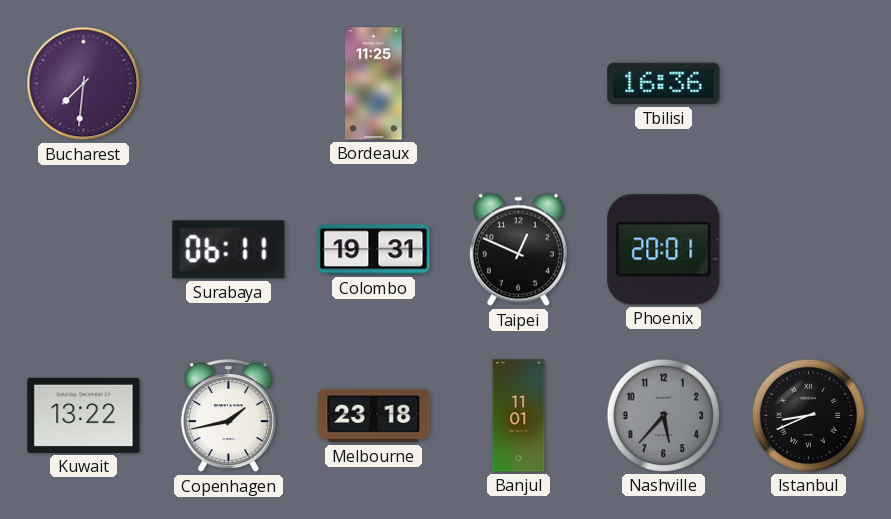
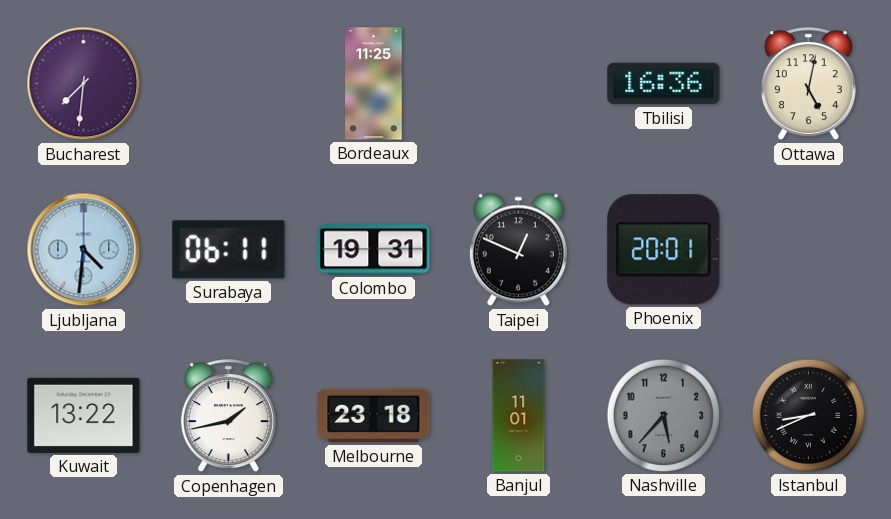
Ottawa: none -> 5:02
Ljubljana: none -> 4:31
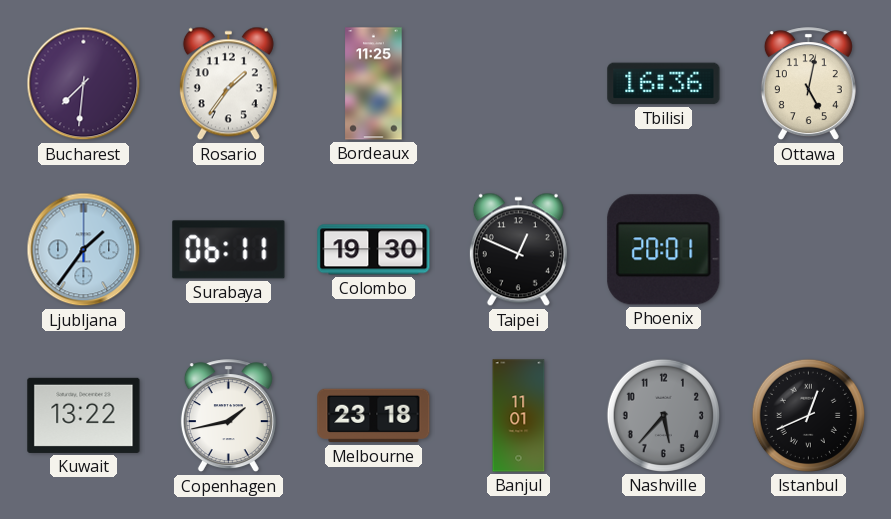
Rosario: none -> 1:36
Ljubljana: 4:31 -> 1:36
Colombo: 19:31 -> 19:30
Istanbul: 8:41 -> 12:41
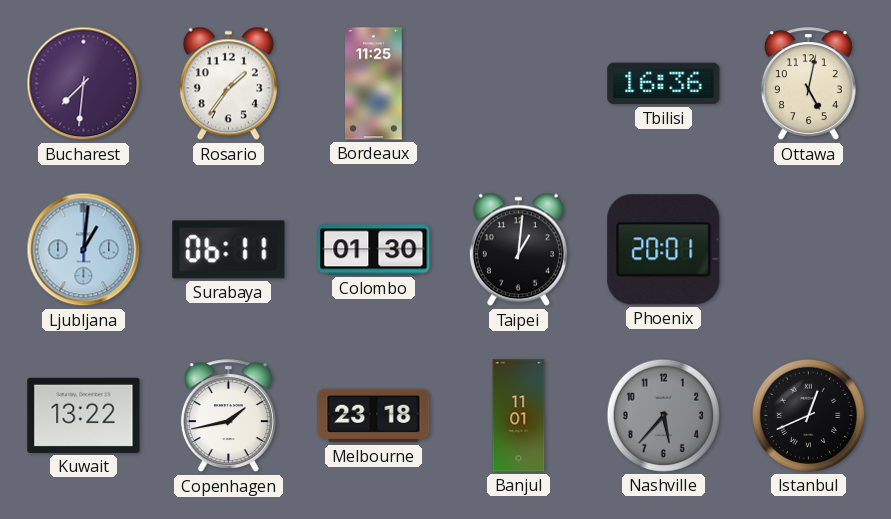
Ljubljana: 1:36 -> 1:01
Colombo: 19:30 -> 01:30
Taipei: 12:49 -> 1:01
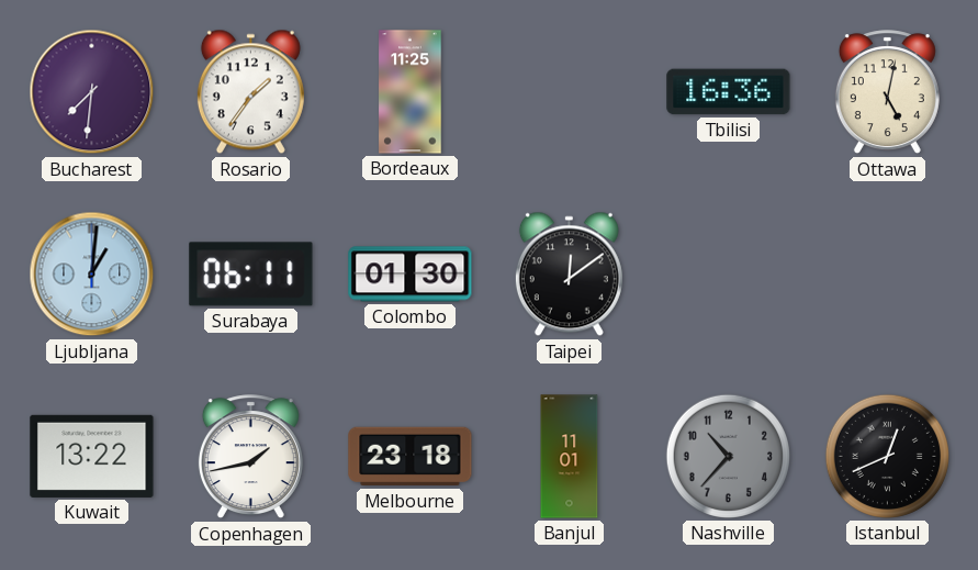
Taipei: 1:01 -> 12:09
Phoenix: 20:01 -> none
Nashville: 5:37 -> 10:37
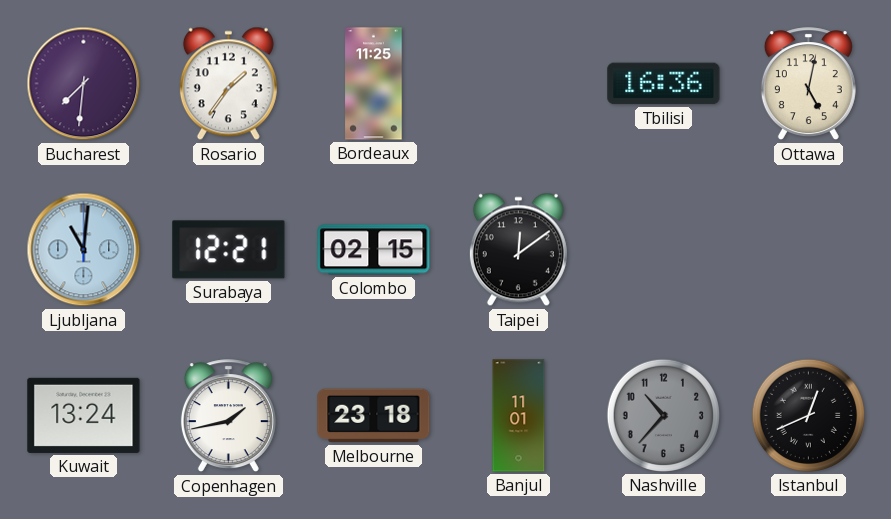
Ljubljana: 1:01 -> 11:01
Surabaya: 06:11 -> 12:21
Colombo: 01:30 -> 02:15
Kuwait: 13:22 -> 13:24
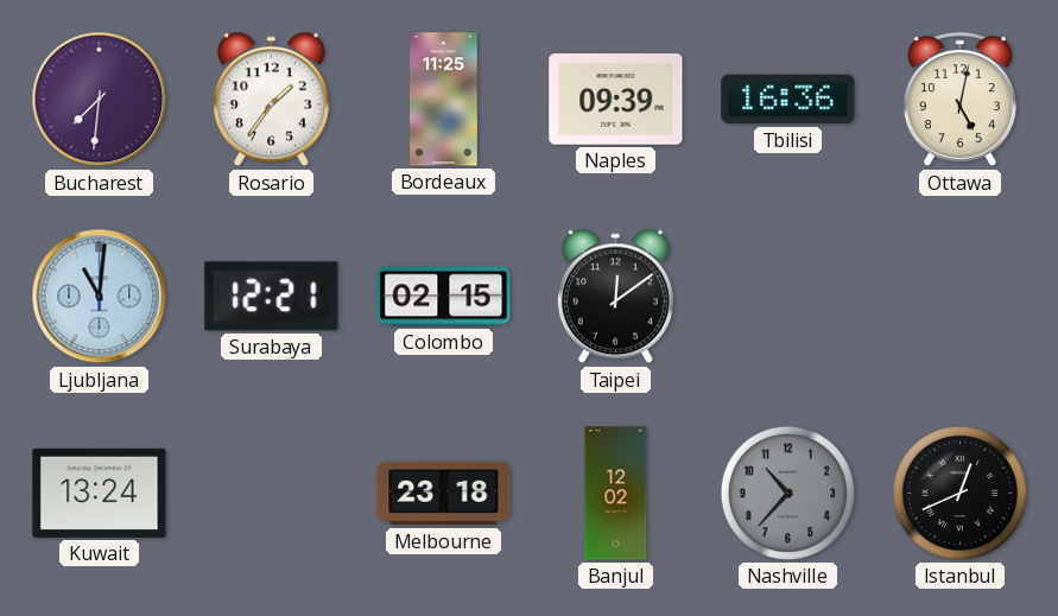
Naples: none -> 09:39
Copenhagen: 1:43 -> none
Banjul: 11:01 -> 12:02
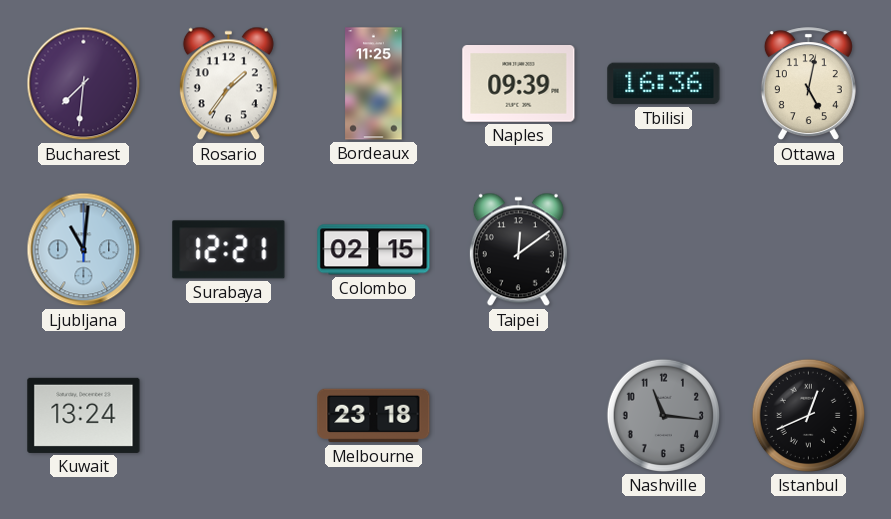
Banjul: 12:02 -> none
Nashville: 10:37 -> 11:16
